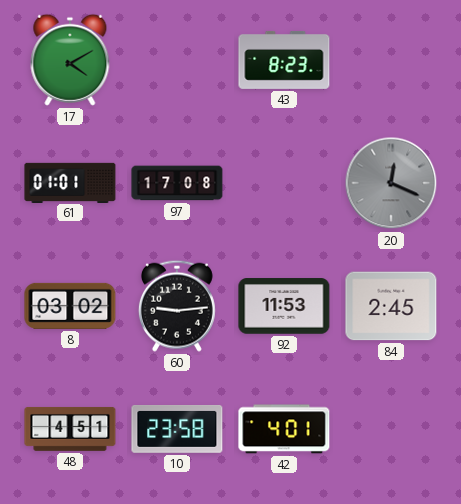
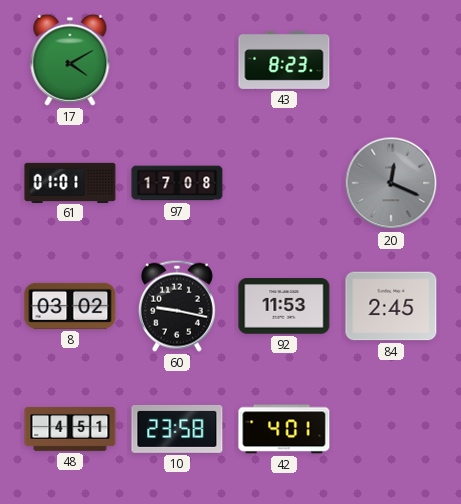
60: 9:14 -> 9:17
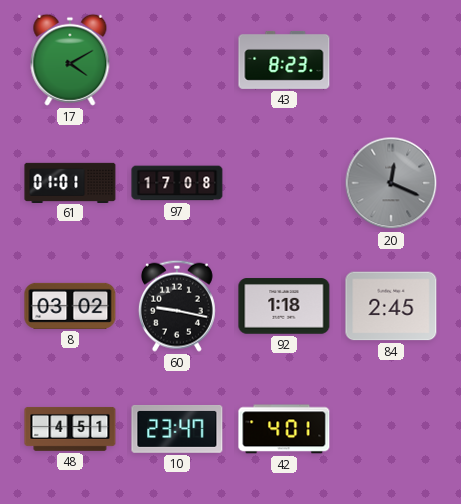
92: 11:53 -> 1:18
10: 23:58 -> 23:47
